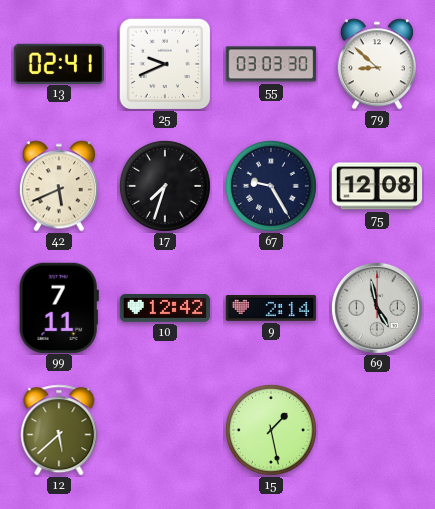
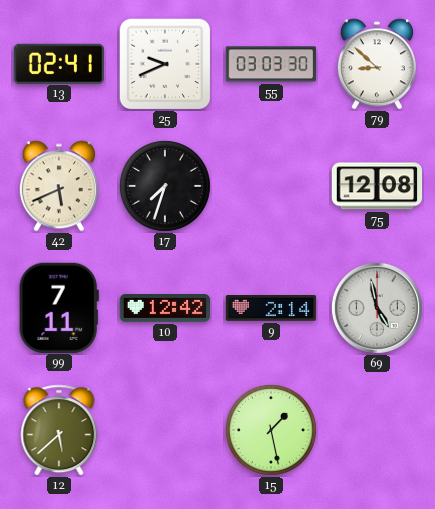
67: 9:25 -> none
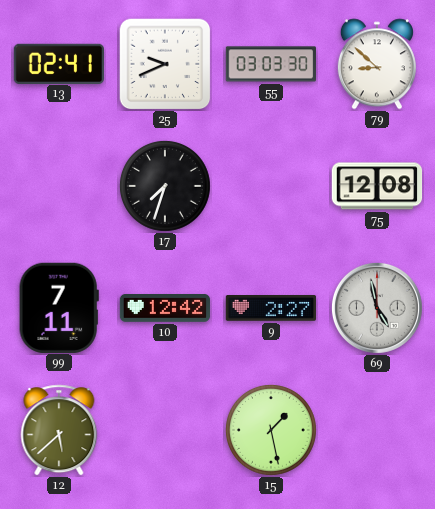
42: 5:41 -> none
9: 2:14 -> 2:27
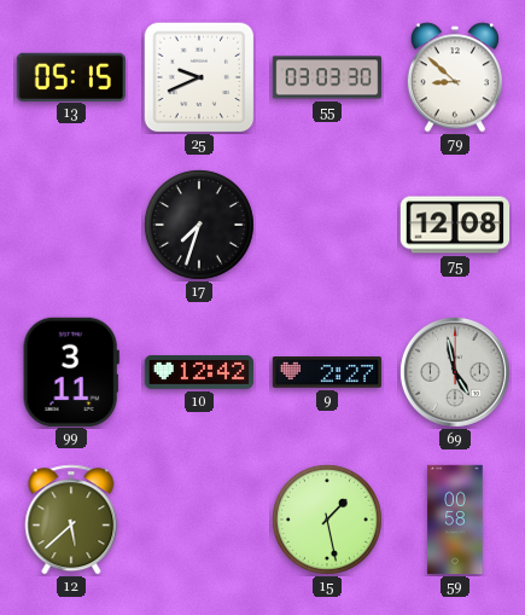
13: 02:41 -> 05:15
99: 7:11 -> 3:11
59: none -> 00:58
